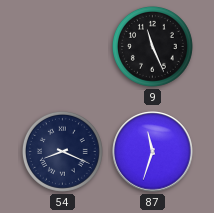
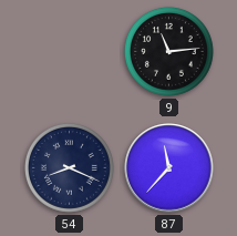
9: 11:26 -> 11:14
87: 11:33 -> 11:37
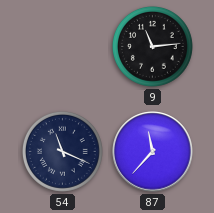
54: 8:19 -> 11:19
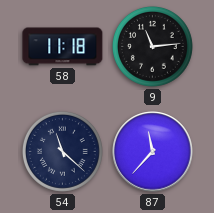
58: none -> 11:18
54: 11:19 -> 11:22
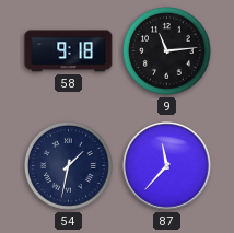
58: 11:18 -> 9:18
54: 11:22 -> 1:32
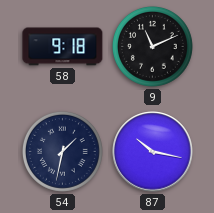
9: 11:14 -> 11:11
87: 11:37 -> 10:17
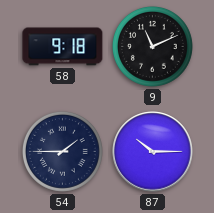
54: 1:32 -> 1:45
87: 10:17 -> 10:15
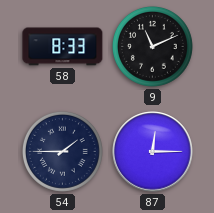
58: 9:18 -> 8:33
87: 10:15 -> 12:15
